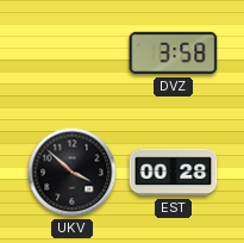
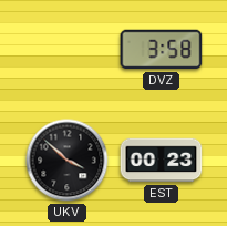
EST: 00:28 -> 00:23
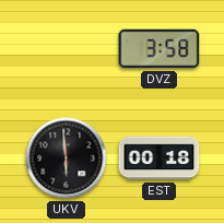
UKV: 3:52 -> 5:59
EST: 00:23 -> 00:18
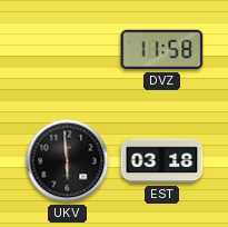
DVZ: 3:58 -> 11:58
EST: 00:18 -> 03:18
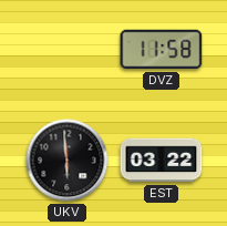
EST: 03:18 -> 03:22
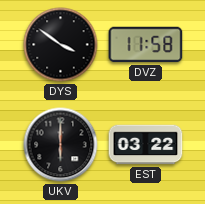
DYS: none -> 3:51
UKV: 5:59 -> 6:00
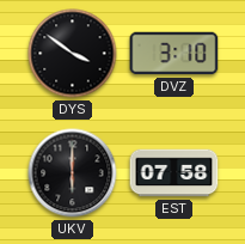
DVZ: 11:58 -> 3:10
EST: 03:22 -> 07:58
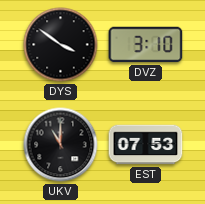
UKV: 6:00 -> 11:00
EST: 07:58 -> 07:53
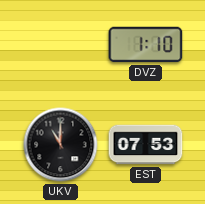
DYS: 3:51 -> none
DVZ: 3:10 -> 1:10
